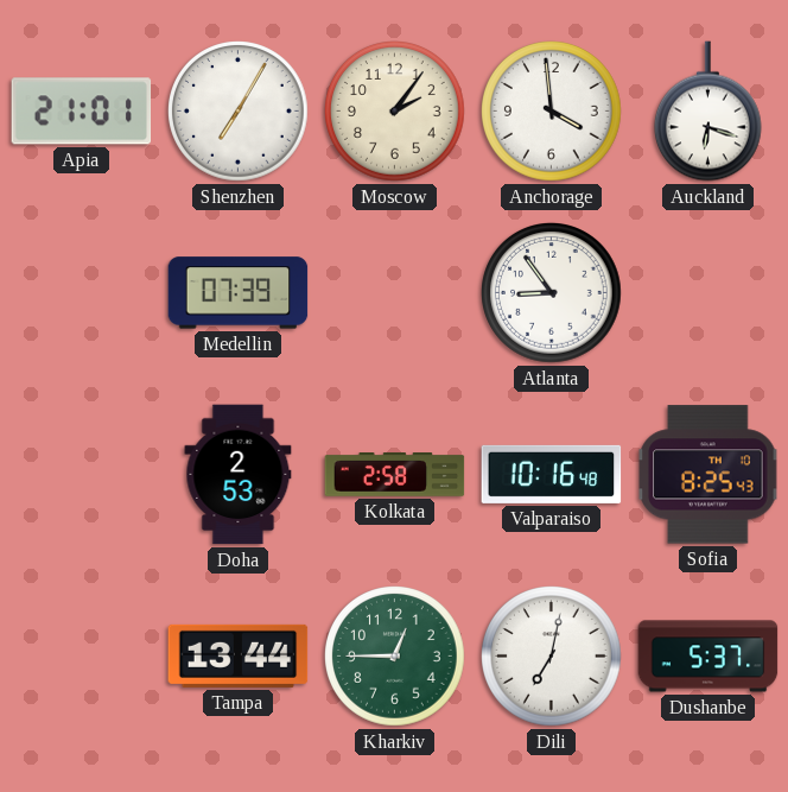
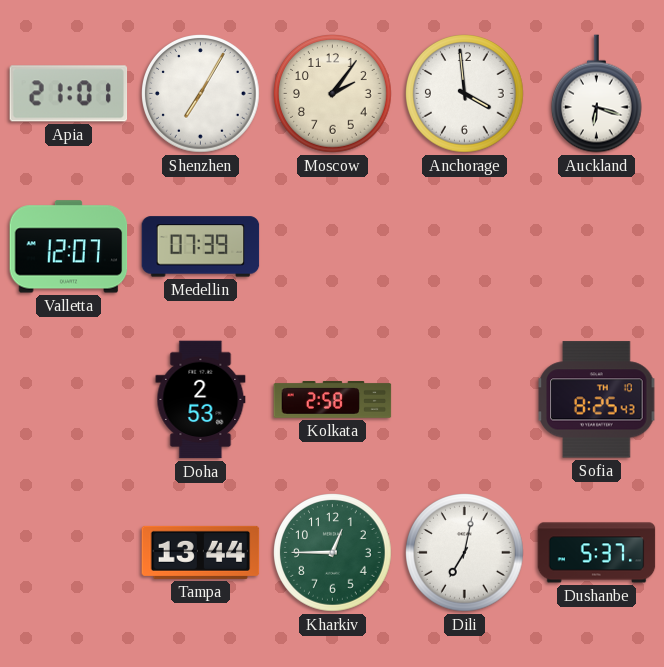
Valletta: none -> 12:07
Atlanta: 8:54 -> none
Valparaiso: 10:16 -> none
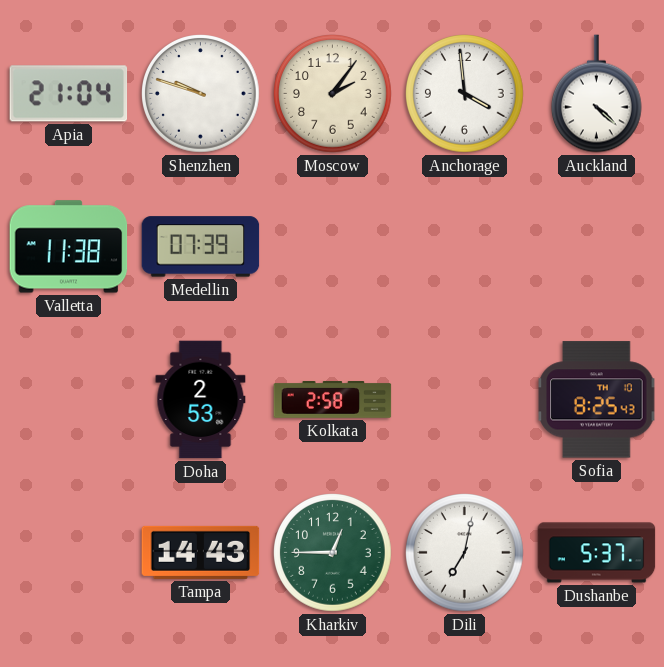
Apia: 21:01 -> 21:04
Shenzhen: 7:05 -> 9:48
Auckland: 6:18 -> 4:22
Valletta: 12:07 -> 11:38
Tampa: 13:44 -> 14:43
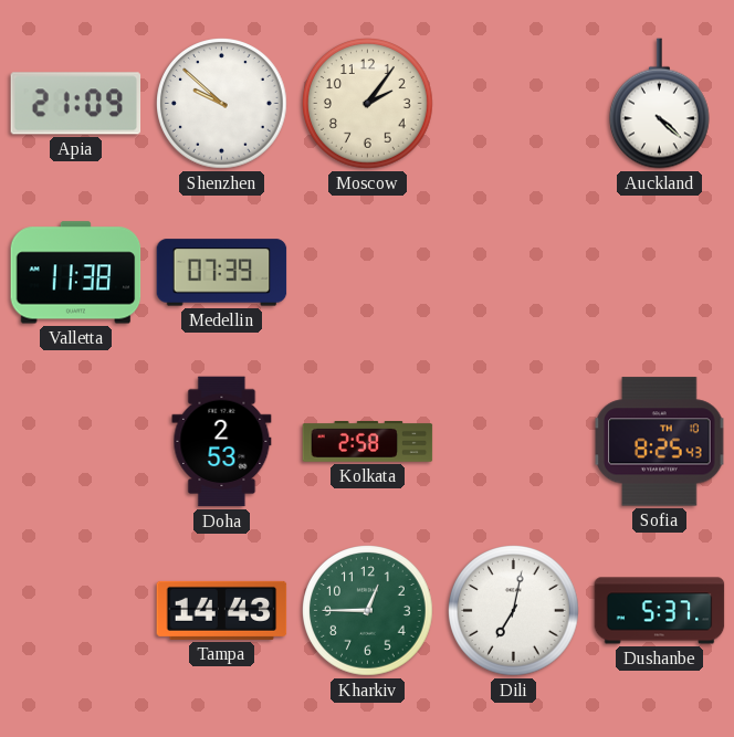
Apia: 21:04 -> 21:09
Shenzhen: 9:48 -> 9:52
Anchorage: 3:59 -> none
